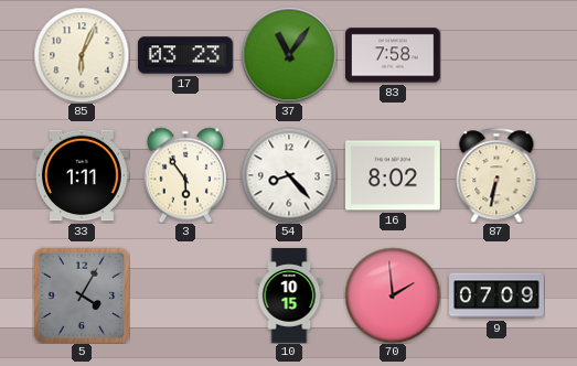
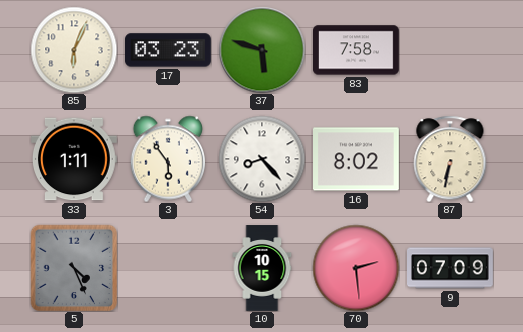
37: 11:06 -> 5:48
5: 4:05 -> 4:26
70: 1:59 -> 2:29
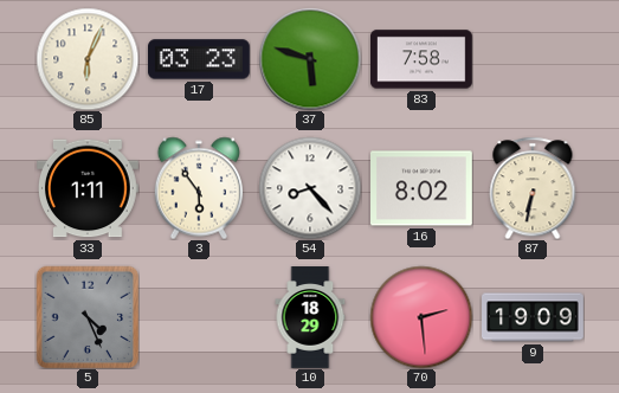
10: 10:15 -> 18:29
9: 07:09 -> 19:09
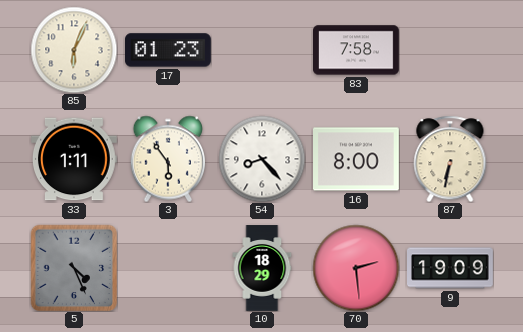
17: 03:23 -> 01:23
37: 5:48 -> none
16: 8:02 -> 8:00
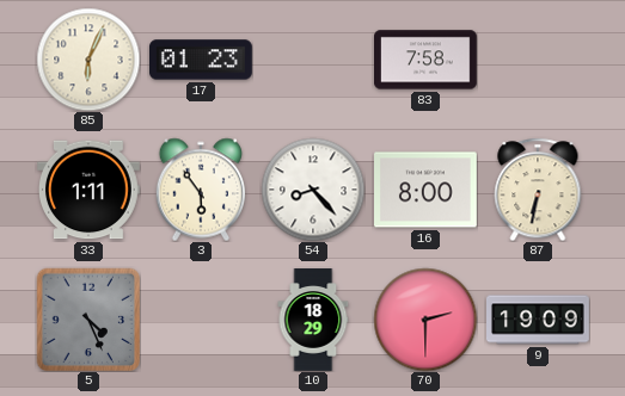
70: 2:29 -> 2:30
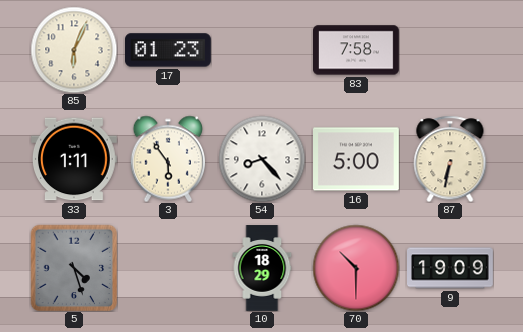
16: 8:00 -> 5:00
5: 4:26 -> 4:27
70: 2:30 -> 10:30
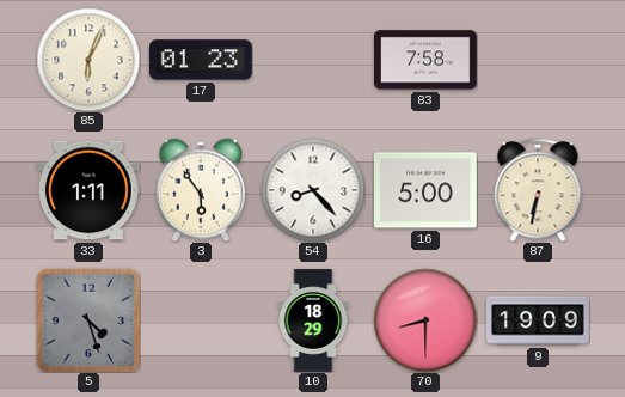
70: 10:30 -> 8:30
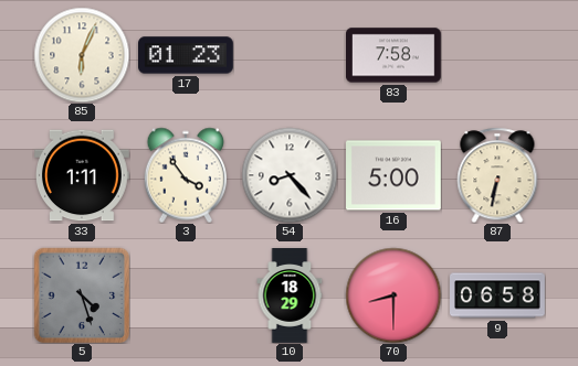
3: 5:54 -> 3:54
9: 19:09 -> 06:58
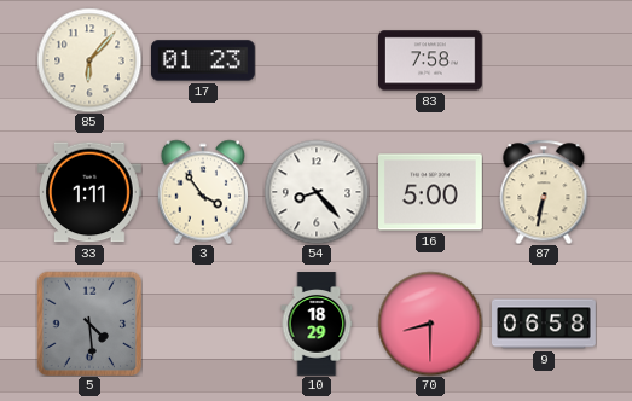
85: 6:04 -> 6:07
5: 4:27 -> 4:29
